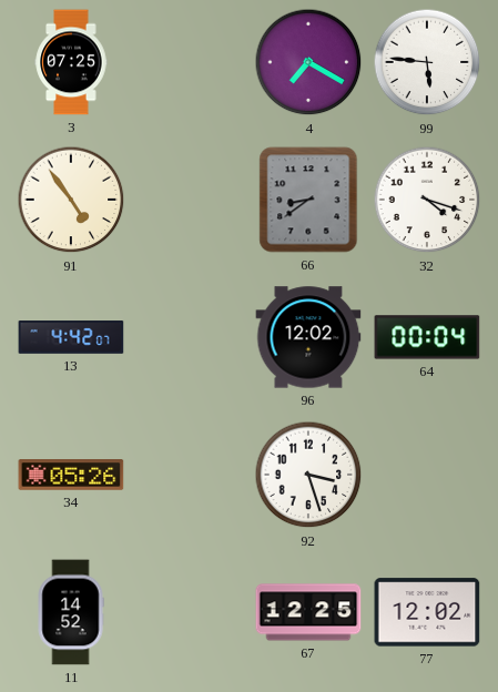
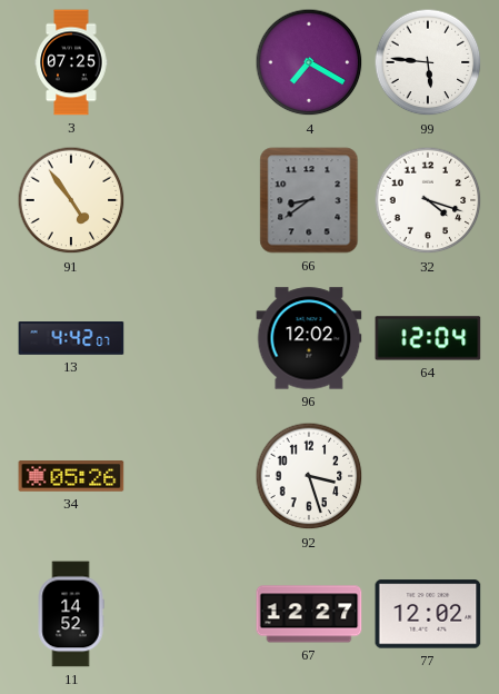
64: 00:04 -> 12:04
67: 12:25 -> 12:27
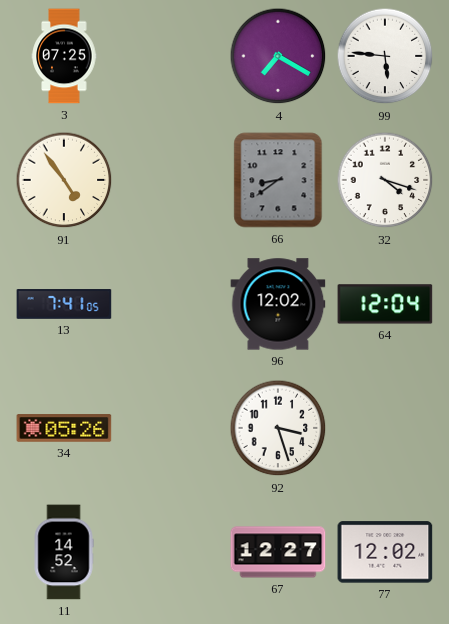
13: 4:42 -> 7:41
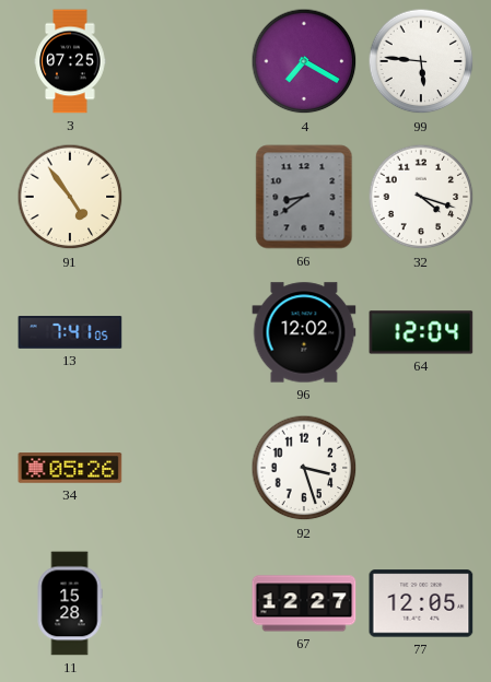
11: 14:52 -> 15:28
77: 12:02 -> 12:05
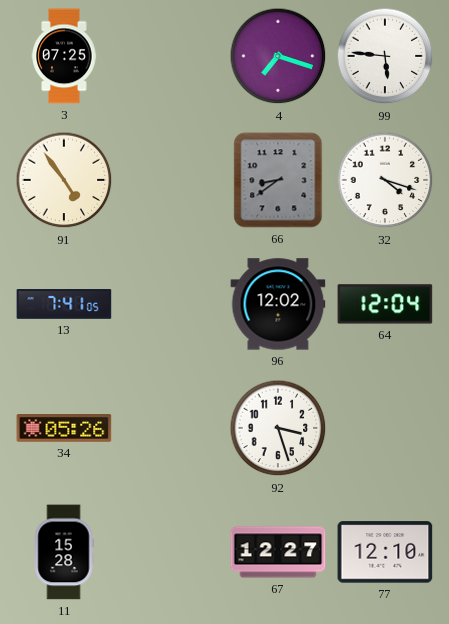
4: 7:20 -> 7:18
77: 12:05 -> 12:10
